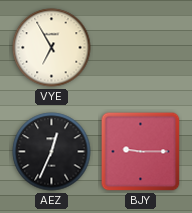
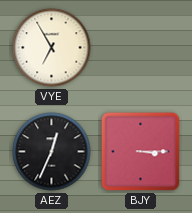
BJY: 9:15 -> 3:15
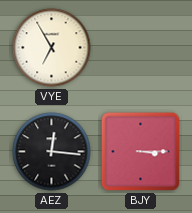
AEZ: 12:34 -> 12:16
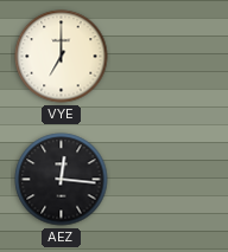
VYE: 6:55 -> 7:00
BJY: 3:15 -> none
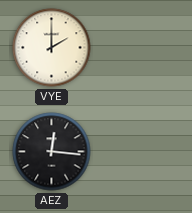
VYE: 7:00 -> 2:00
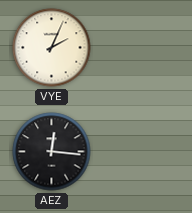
VYE: 2:00 -> 2:04
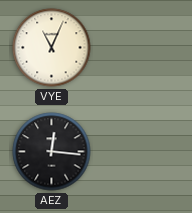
VYE: 2:04 -> 11:04
